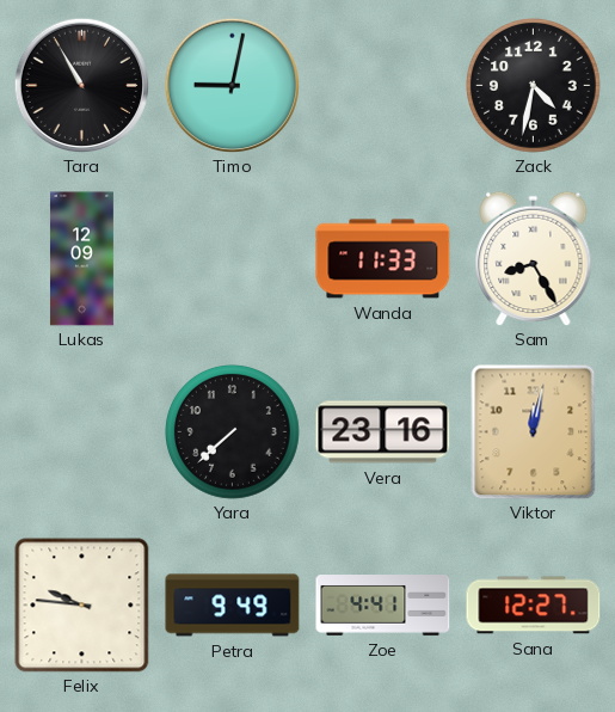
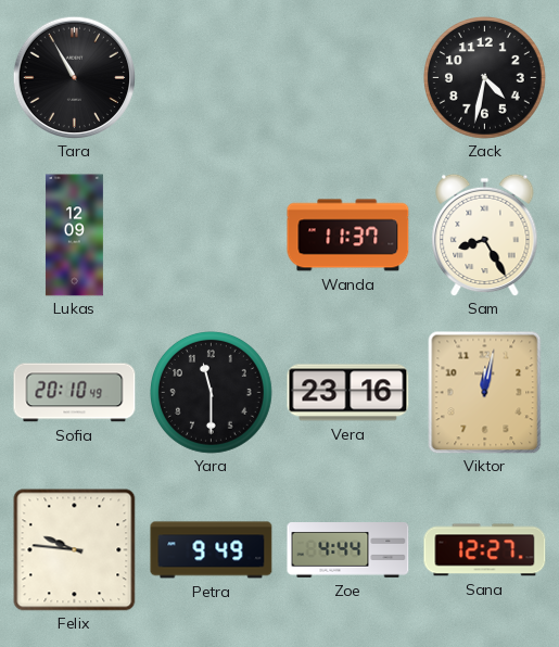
Timo: 9:02 -> none
Wanda: 11:33 -> 11:37
Sofia: none -> 20:10
Yara: 7:38 -> 11:30
Zoe: 4:41 -> 4:44
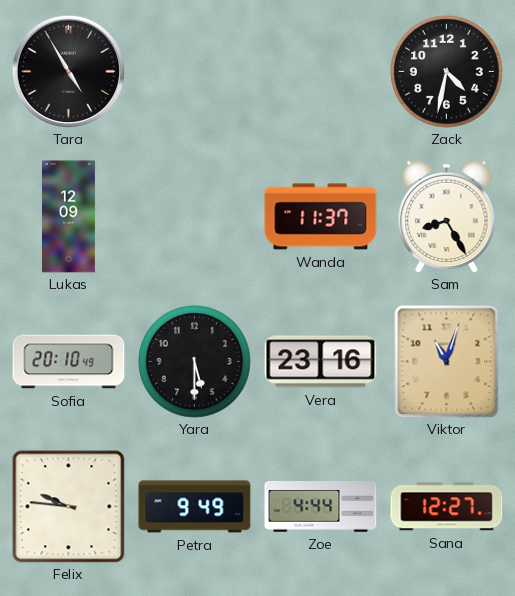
Tara: 10:55 -> 4:55
Yara: 11:30 -> 5:30
Viktor: 12:02 -> 11:03
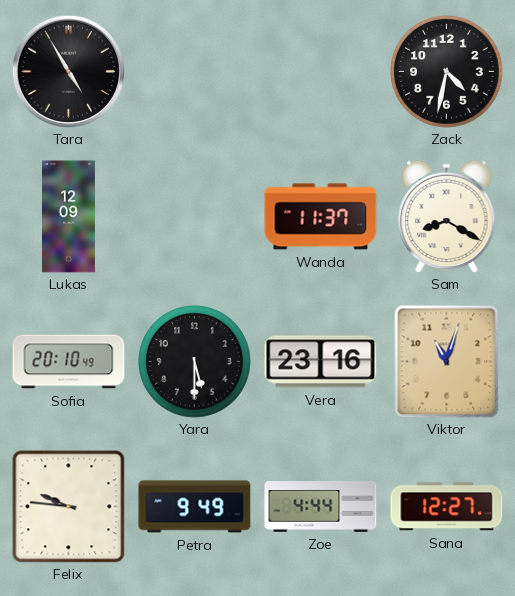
Sam: 8:25 -> 8:20
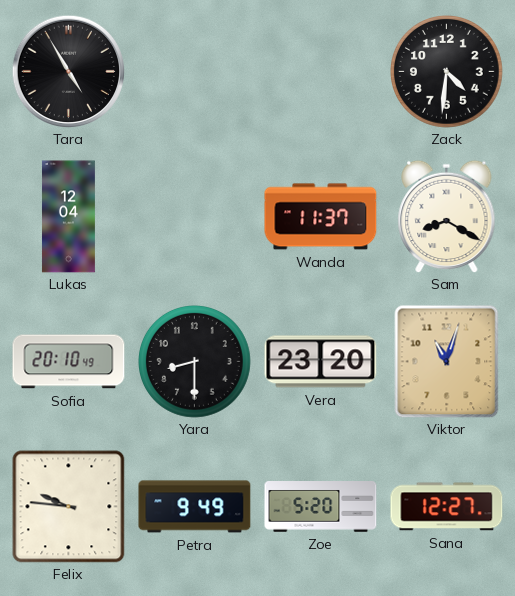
Zack: 4:32 -> 4:31
Lukas: 12:09 -> 12:04
Yara: 5:30 -> 8:30
Vera: 23:16 -> 23:20
Zoe: 4:44 -> 5:20
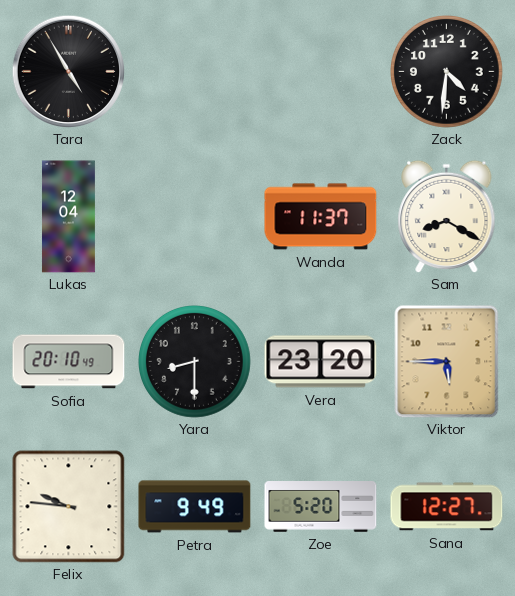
Viktor: 11:03 -> 5:45
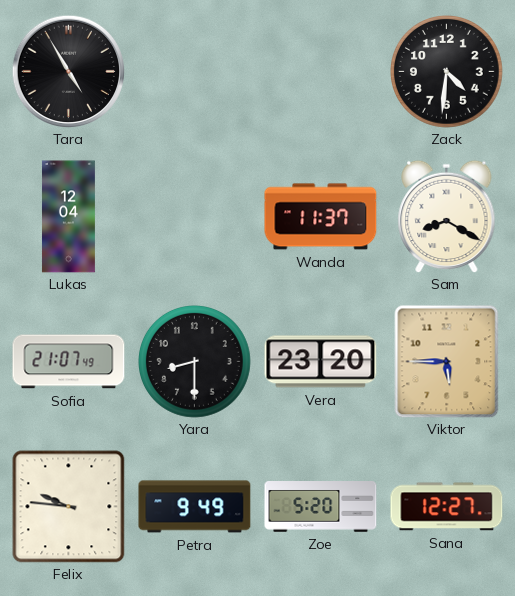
Sofia: 20:10 -> 21:07
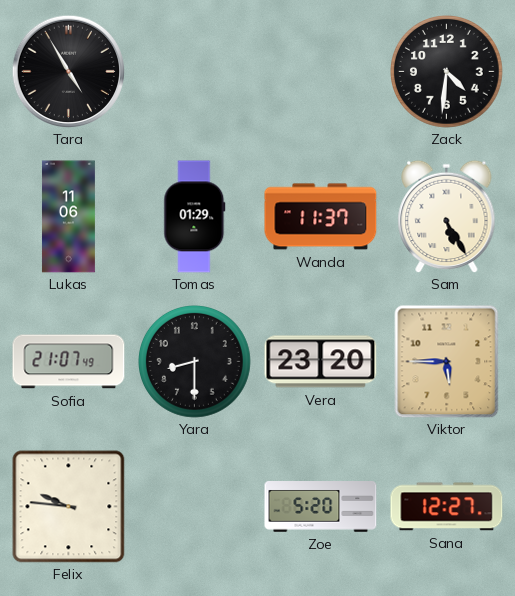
Lukas: 12:04 -> 11:06
Tomas: none -> 01:29
Sam: 8:20 -> 5:25
Petra: 9:49 -> none
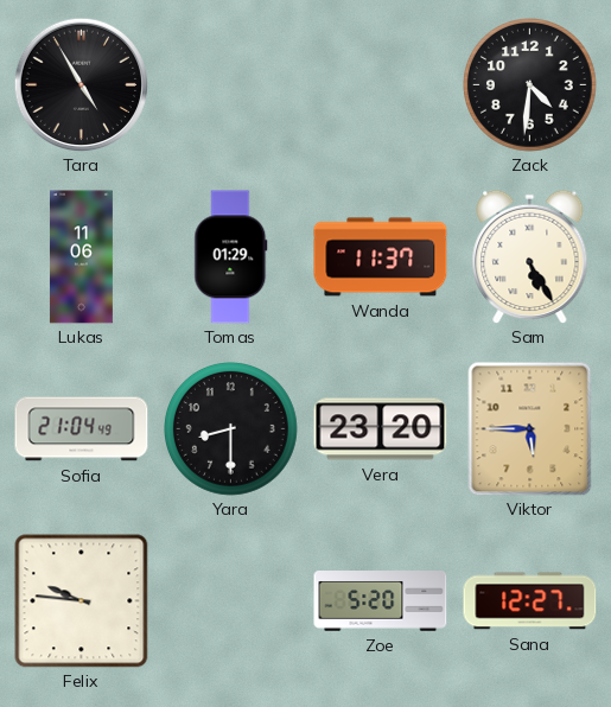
Sofia: 21:07 -> 21:04
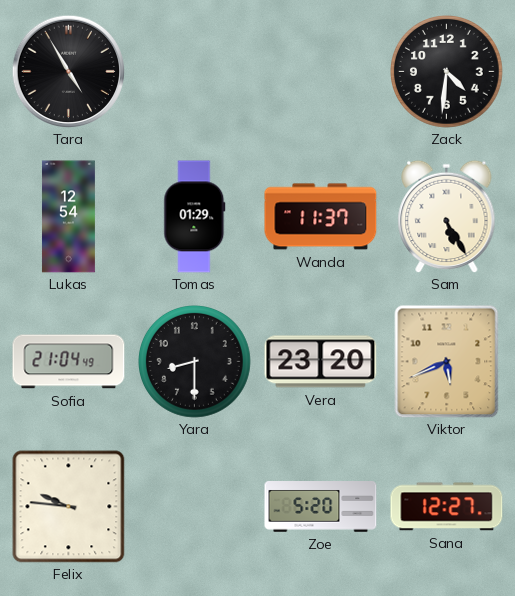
Lukas: 11:06 -> 12:54
Viktor: 5:45 -> 5:41
